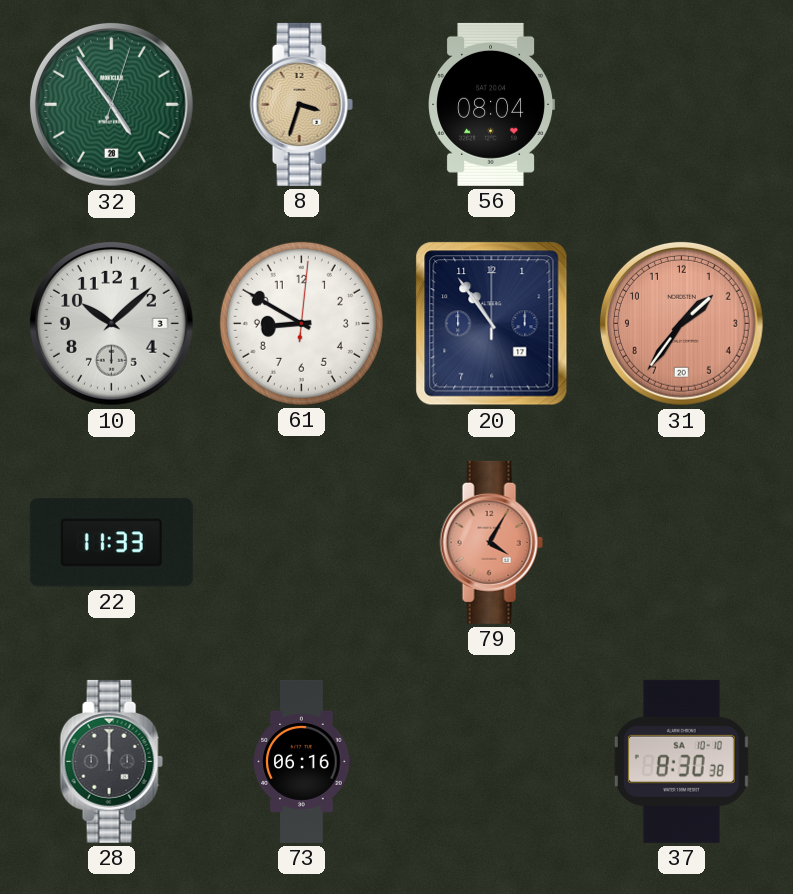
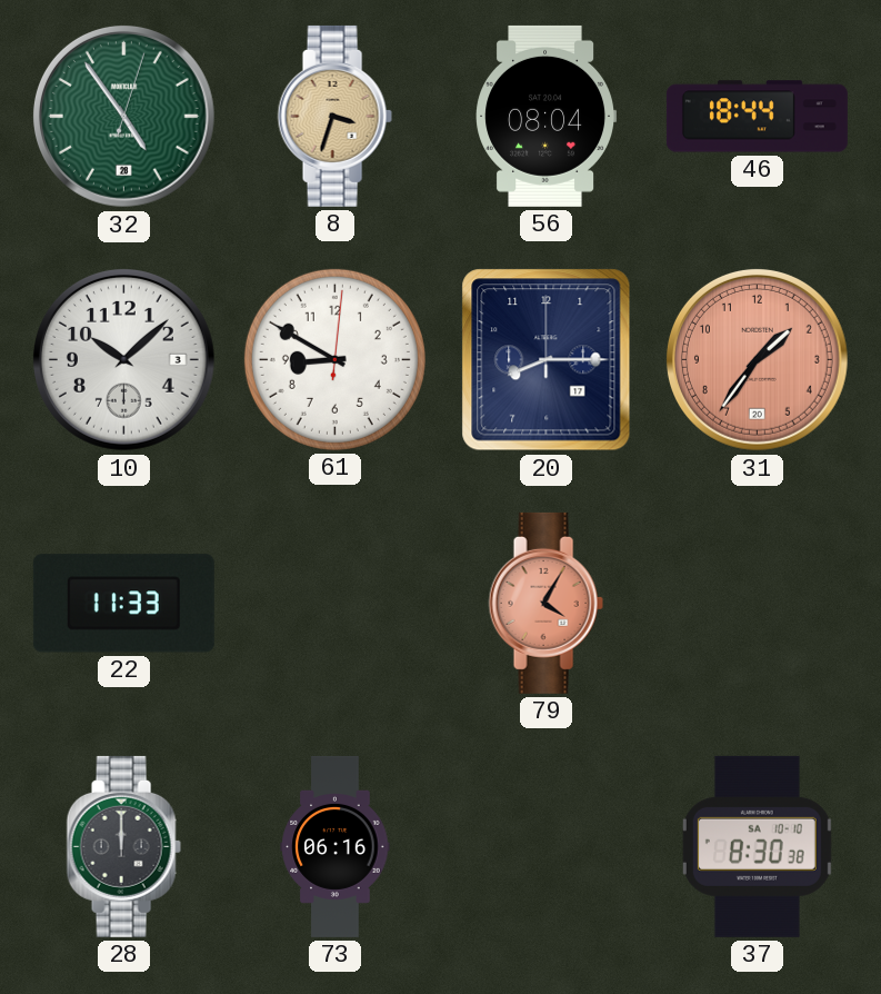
46: none -> 18:44
20: 10:54 -> 8:15
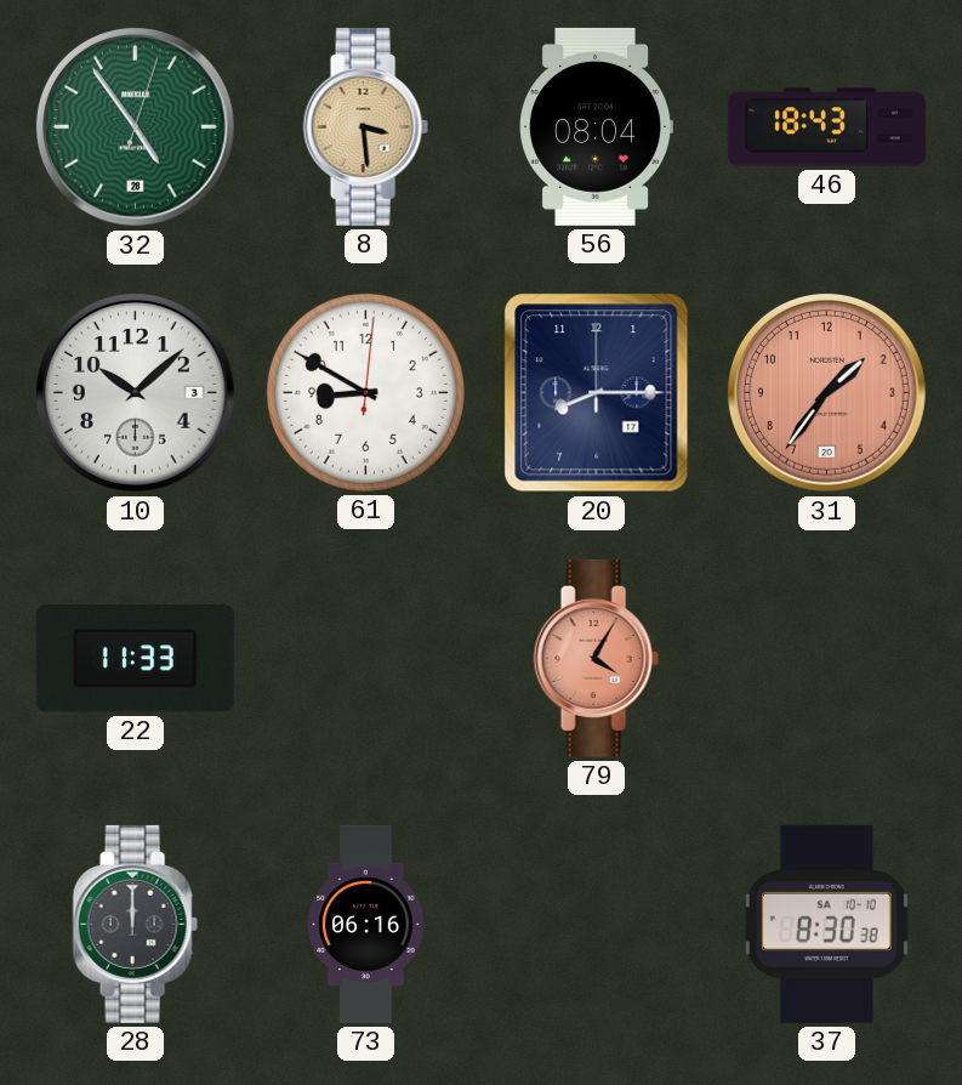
8: 3:33 -> 3:29
46: 18:44 -> 18:43
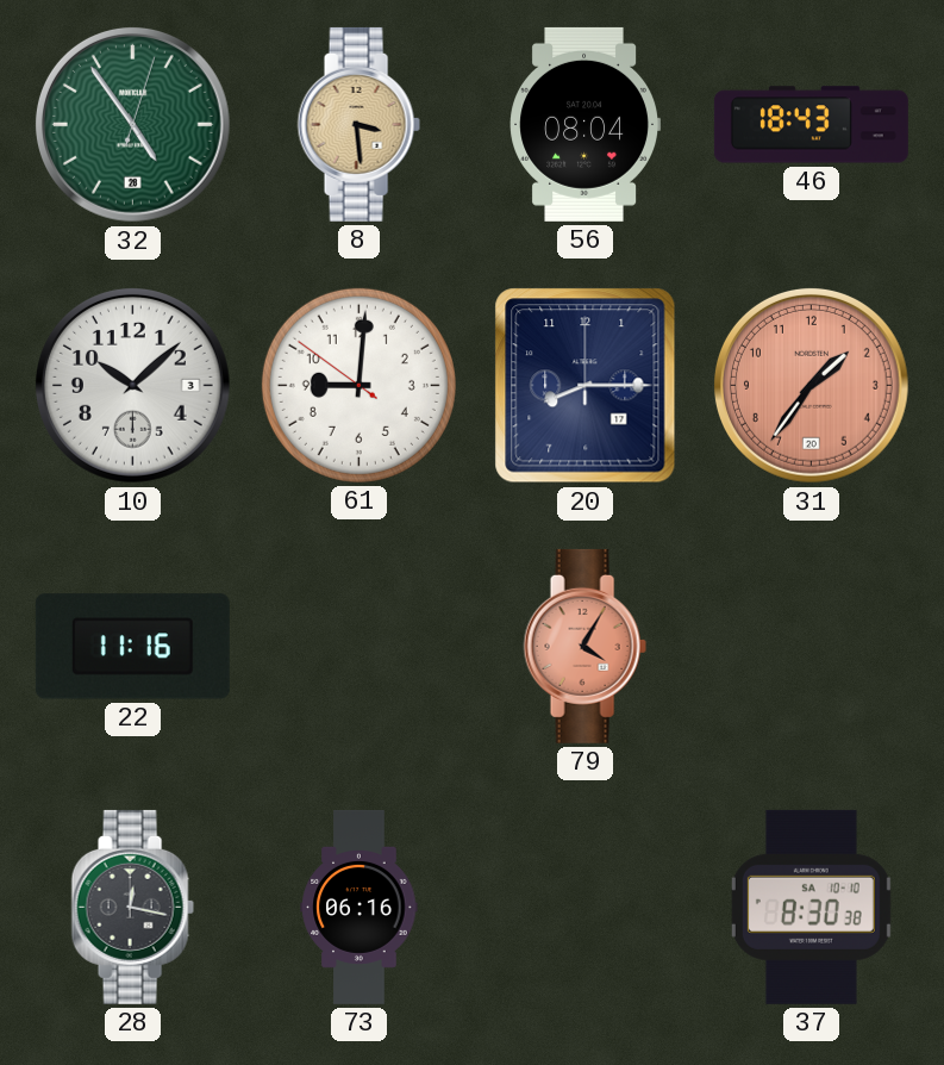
61: 8:50 -> 9:00
22: 11:33 -> 11:16
28: 12:00 -> 12:17
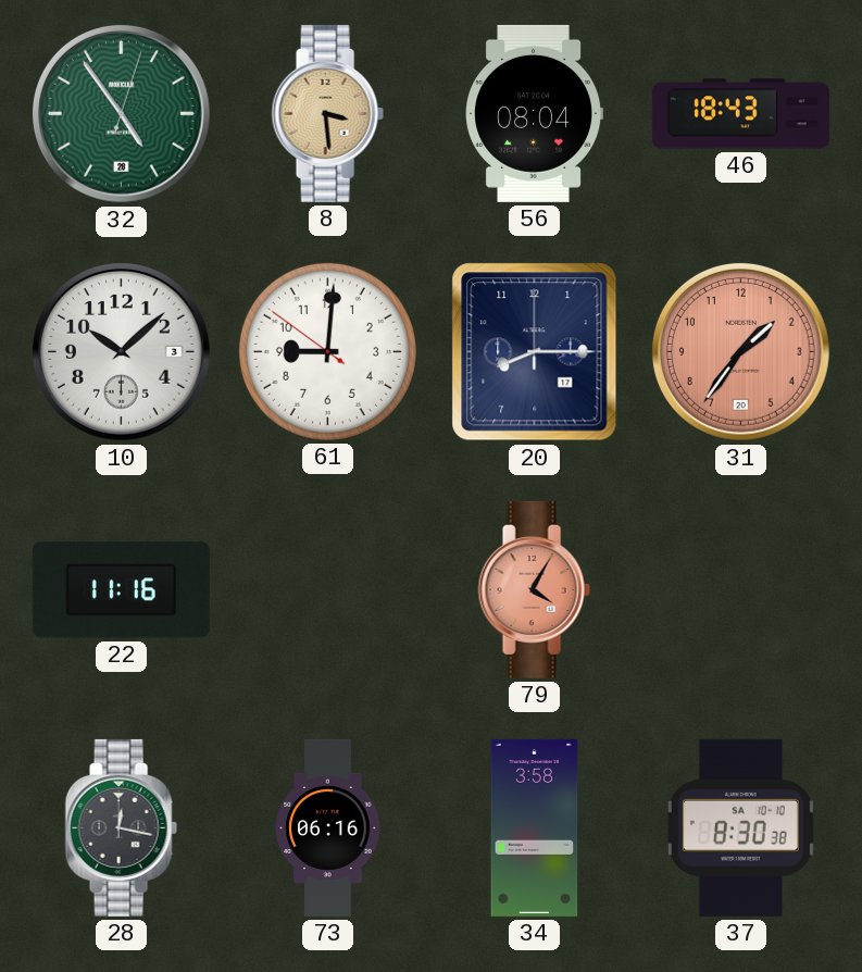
34: none -> 3:58
